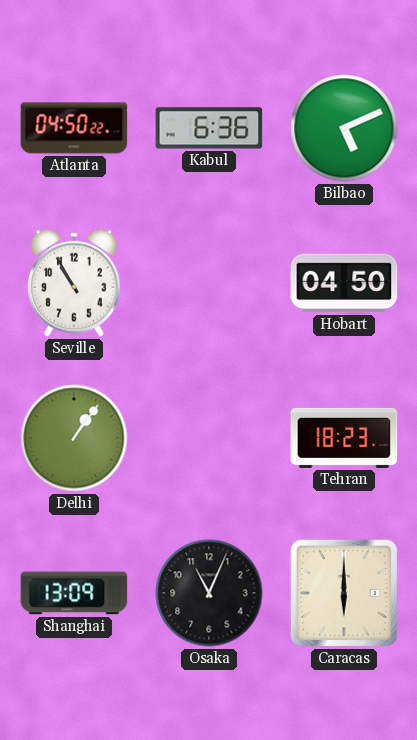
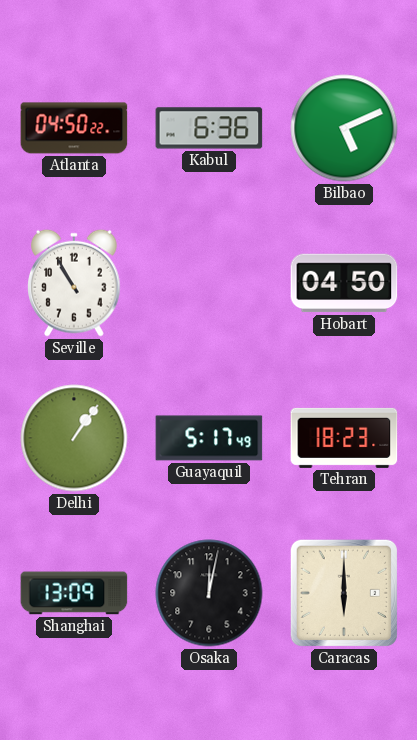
Guayaquil: none -> 5:17
Osaka: 11:04 -> 12:02
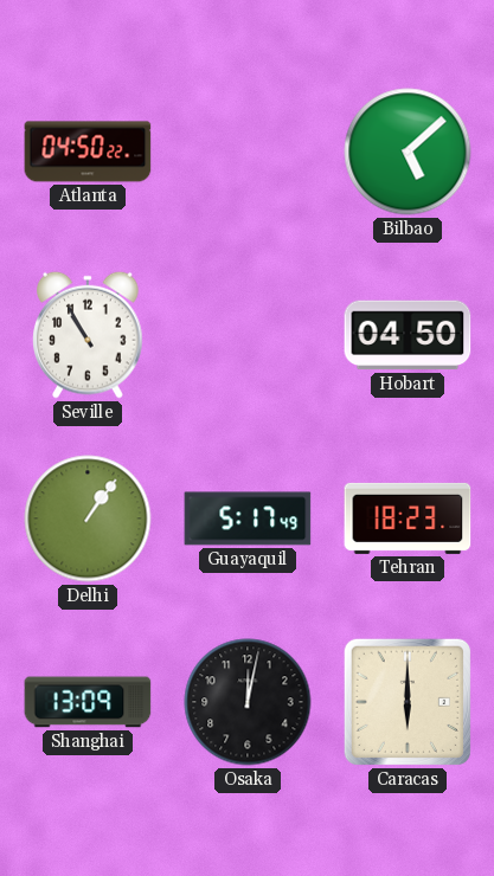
Kabul: 6:36 -> none
Bilbao: 5:11 -> 5:08
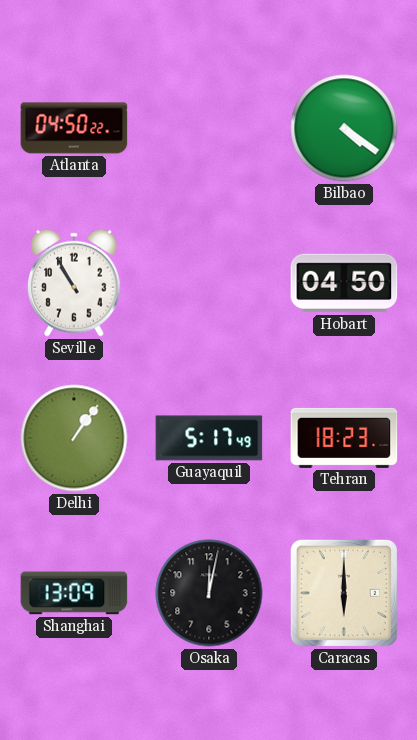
Bilbao: 5:08 -> 4:21
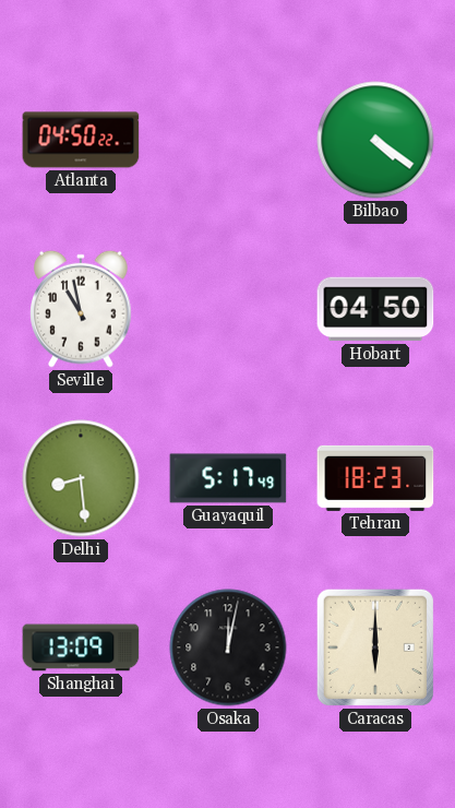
Seville: 10:55 -> 10:58
Delhi: 1:06 -> 8:29
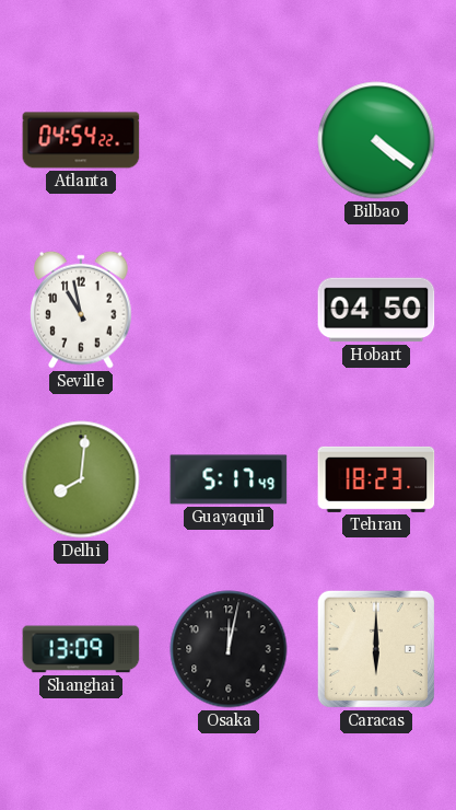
Atlanta: 04:50 -> 04:54
Delhi: 8:29 -> 8:01
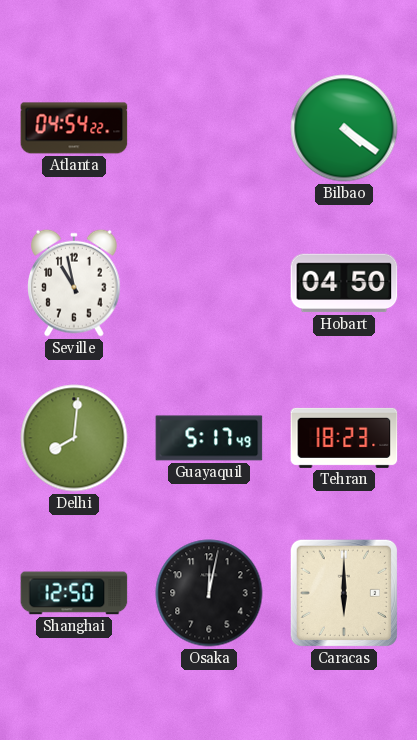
Shanghai: 13:09 -> 12:50
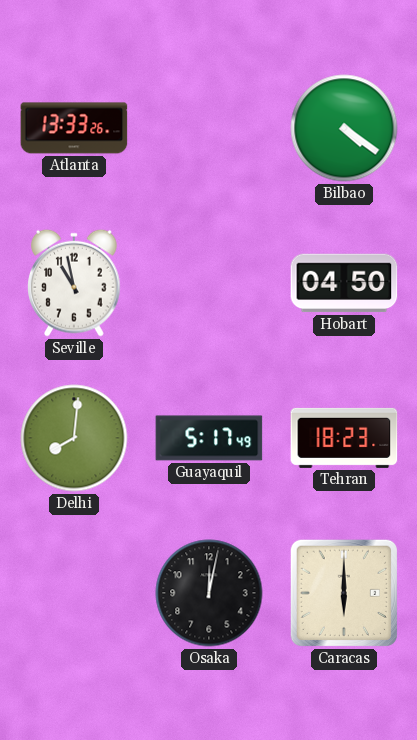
Atlanta: 04:54 -> 13:33
Shanghai: 12:50 -> none
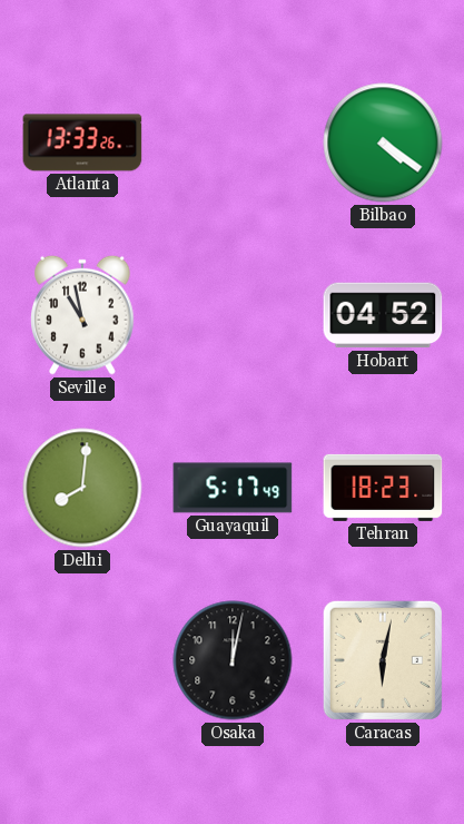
Hobart: 04:50 -> 04:52
Caracas: 6:00 -> 6:02
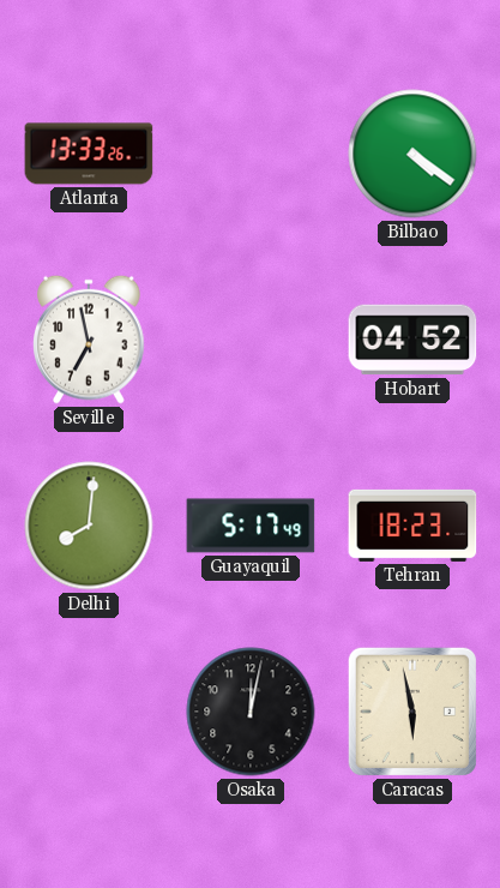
Seville: 10:58 -> 6:58
Caracas: 6:02 -> 5:58
